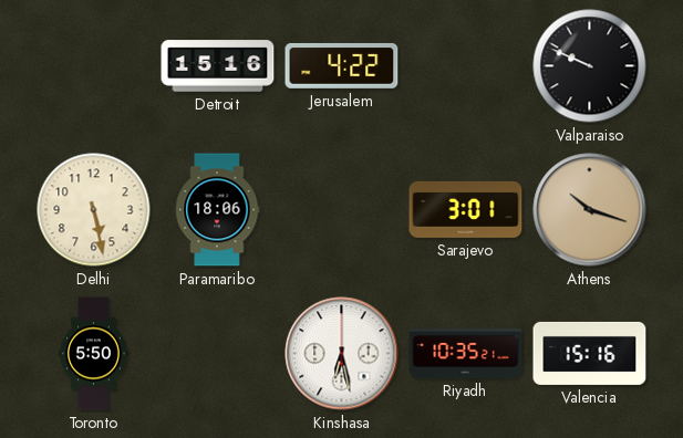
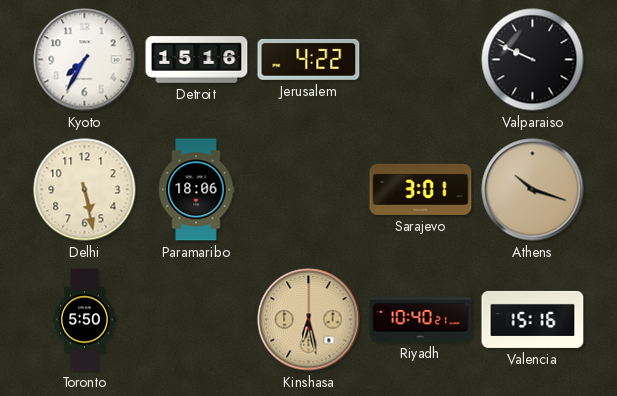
Kyoto: none -> 7:35
Kinshasa dial: white -> champagne
Riyadh: 10:35 -> 10:40
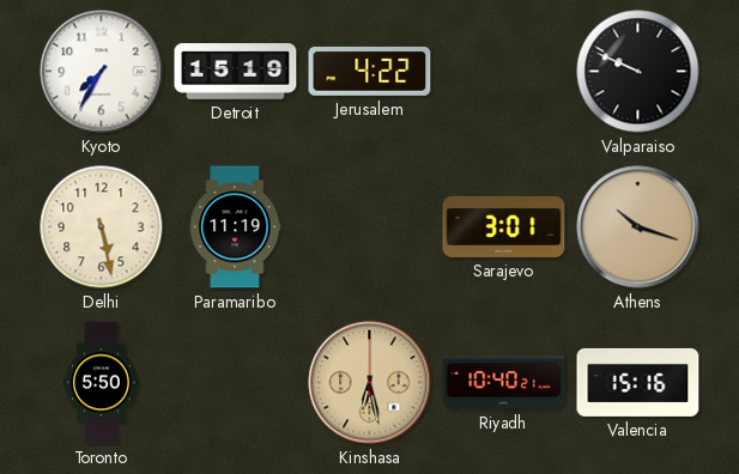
Detroit: 15:16 -> 15:19
Paramaribo: 18:06 -> 11:19
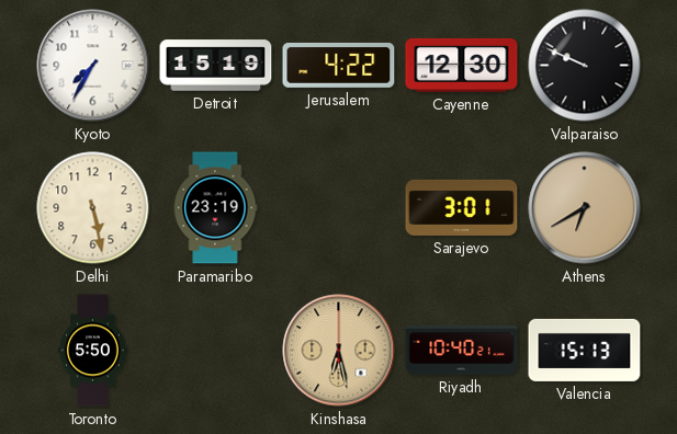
Cayenne: none -> 12:30
Paramaribo: 11:19 -> 23:19
Athens: 10:18 -> 6:40
Valencia: 15:16 -> 15:13
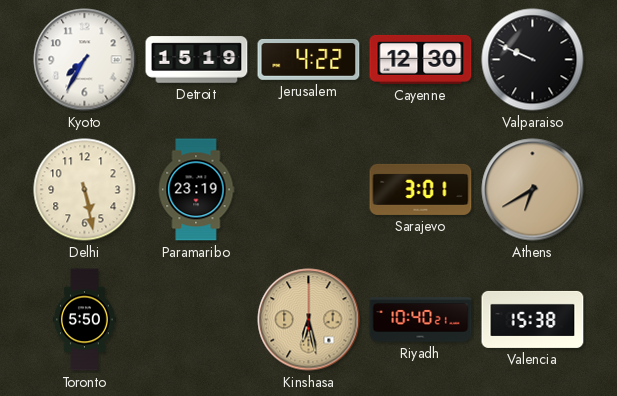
Valencia: 15:13 -> 15:38
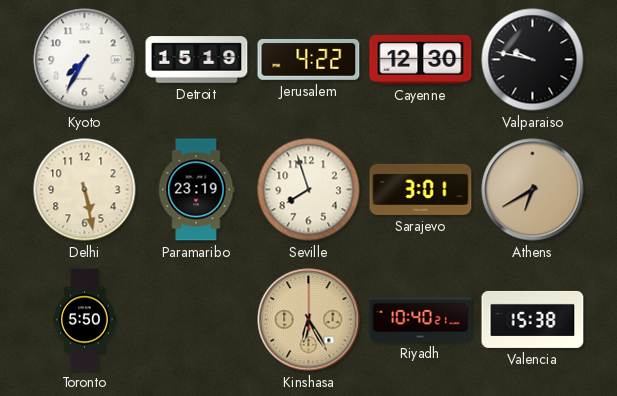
Valparaiso: 9:49 -> 9:47
Seville: none -> 7:57
Kinshasa: 6:28 -> 6:25
